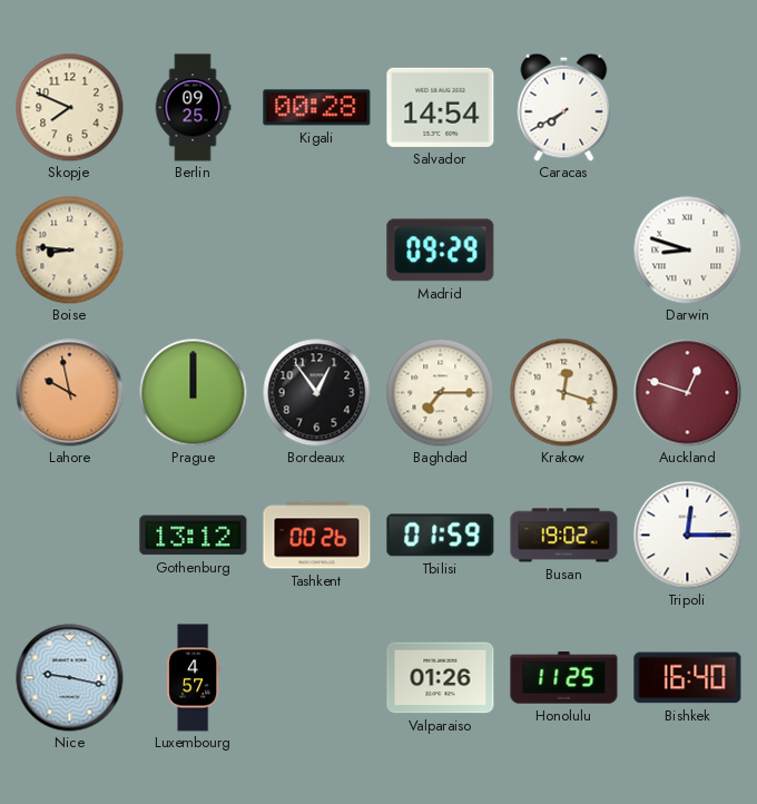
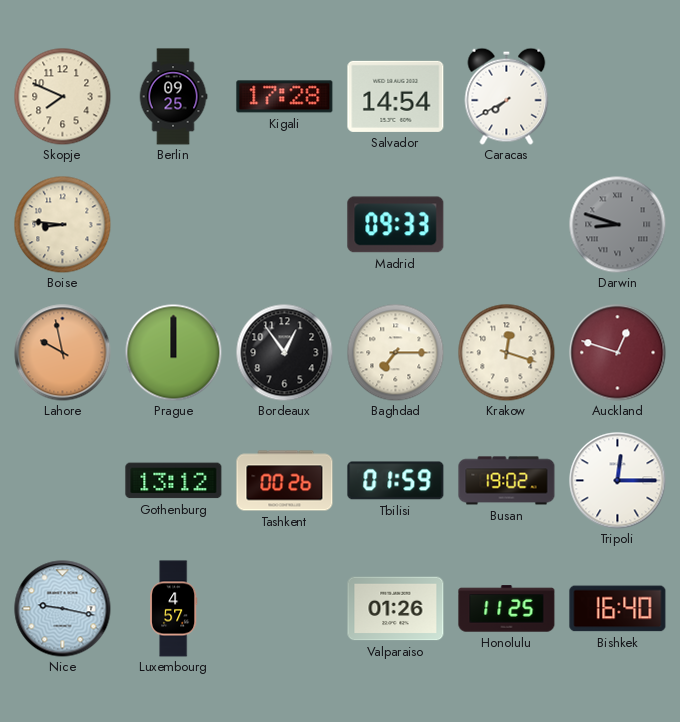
Kigali: 00:28 -> 17:28
Madrid: 09:29 -> 09:33
Darwin dial: white -> grey
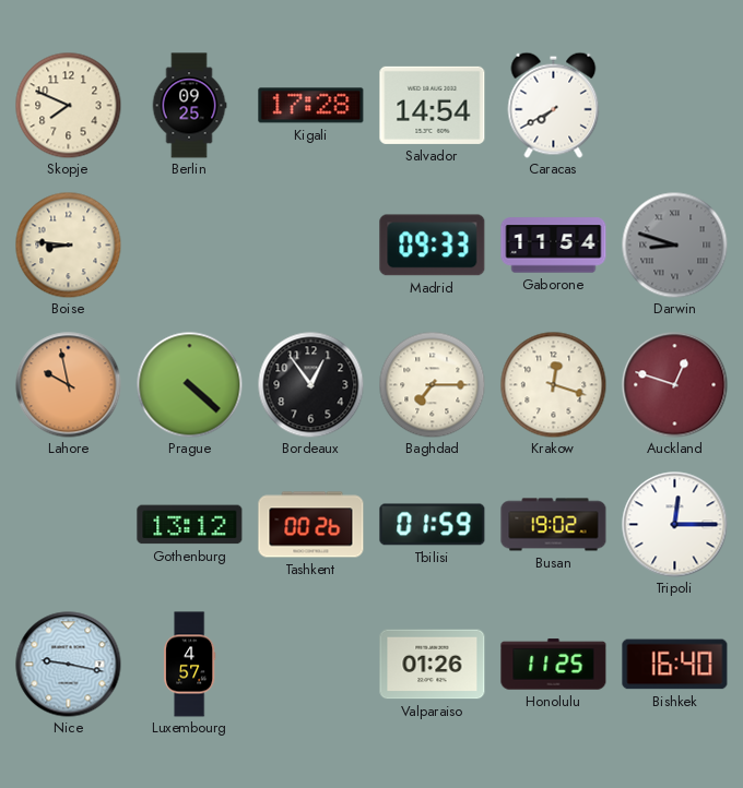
Gaborone: none -> 11:54
Prague: 12:00 -> 4:22
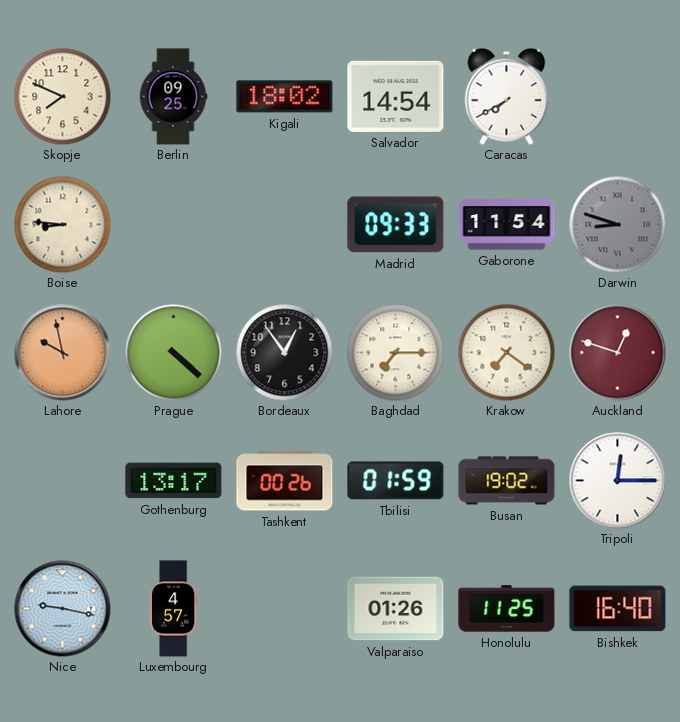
Kigali: 17:28 -> 18:02
Krakow: 12:18 -> 7:21
Gothenburg: 13:12 -> 13:17
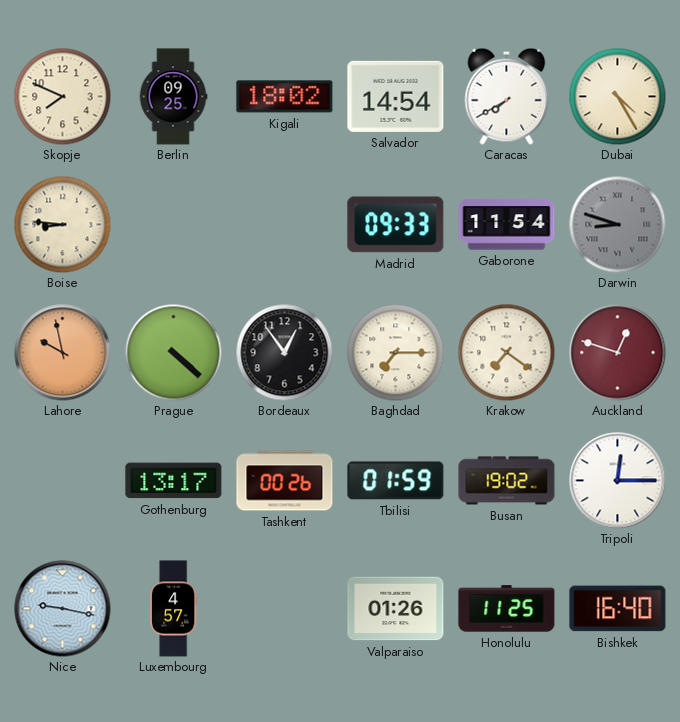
Dubai: none -> 4:25
